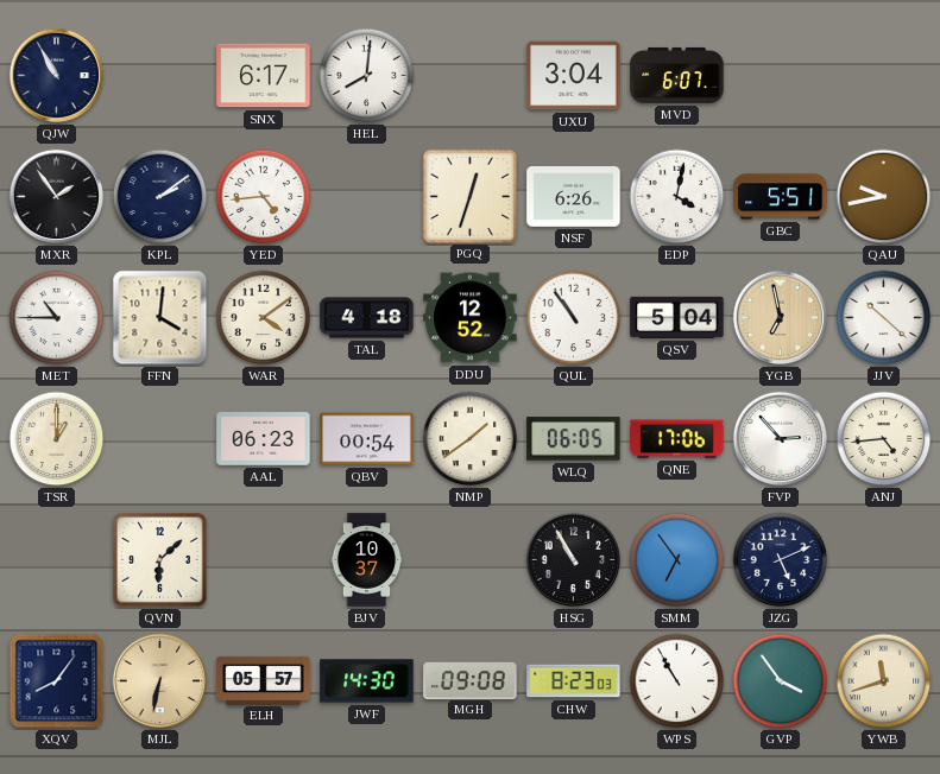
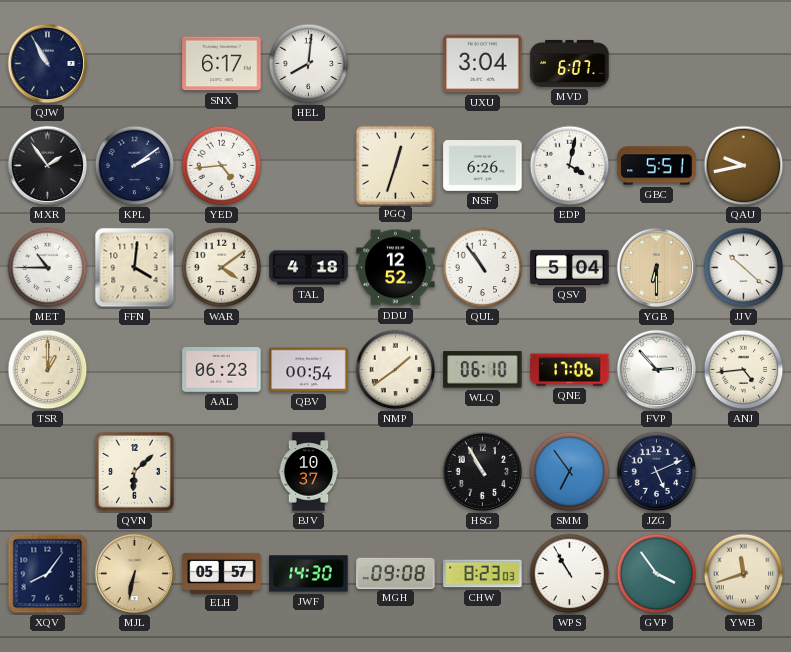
YGB: 6:58 -> 6:30
WLQ: 06:05 -> 06:10
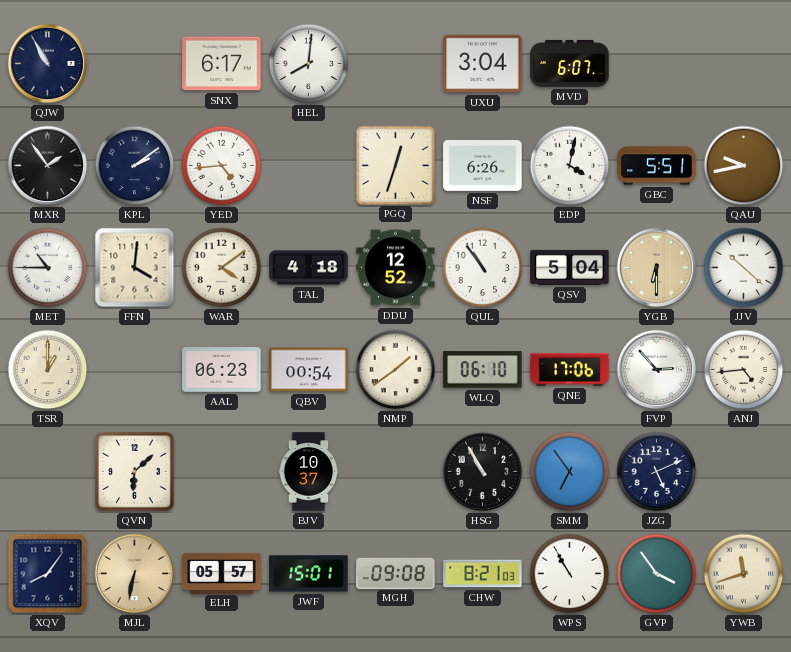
JWF: 14:30 -> 15:01
CHW: 8:23 -> 8:21
